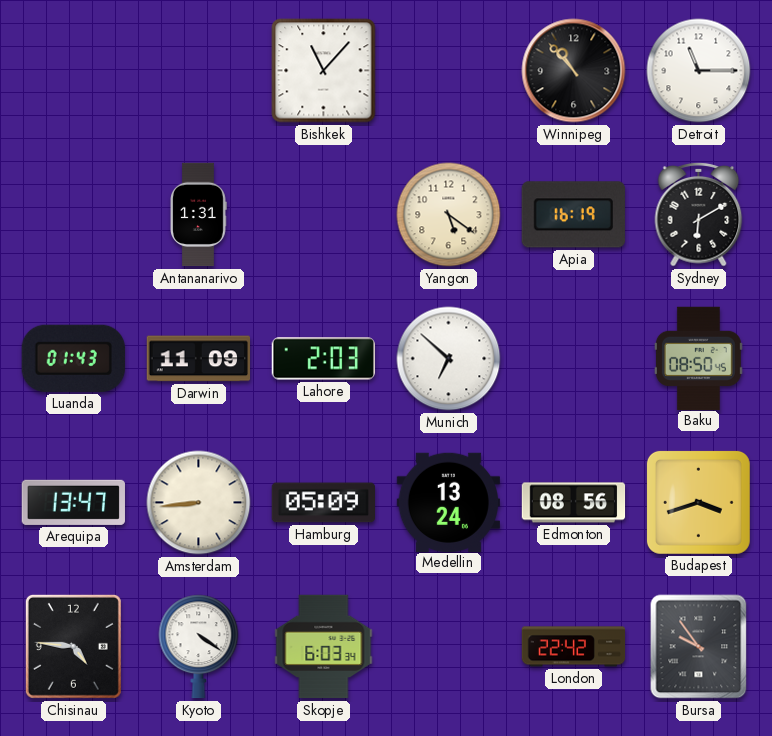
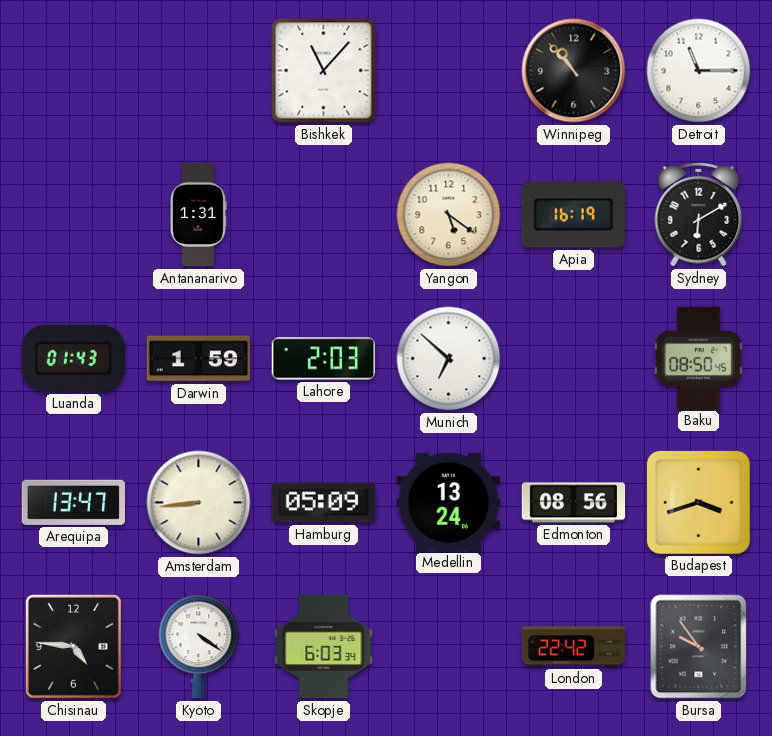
Darwin: 11:09 -> 1:59
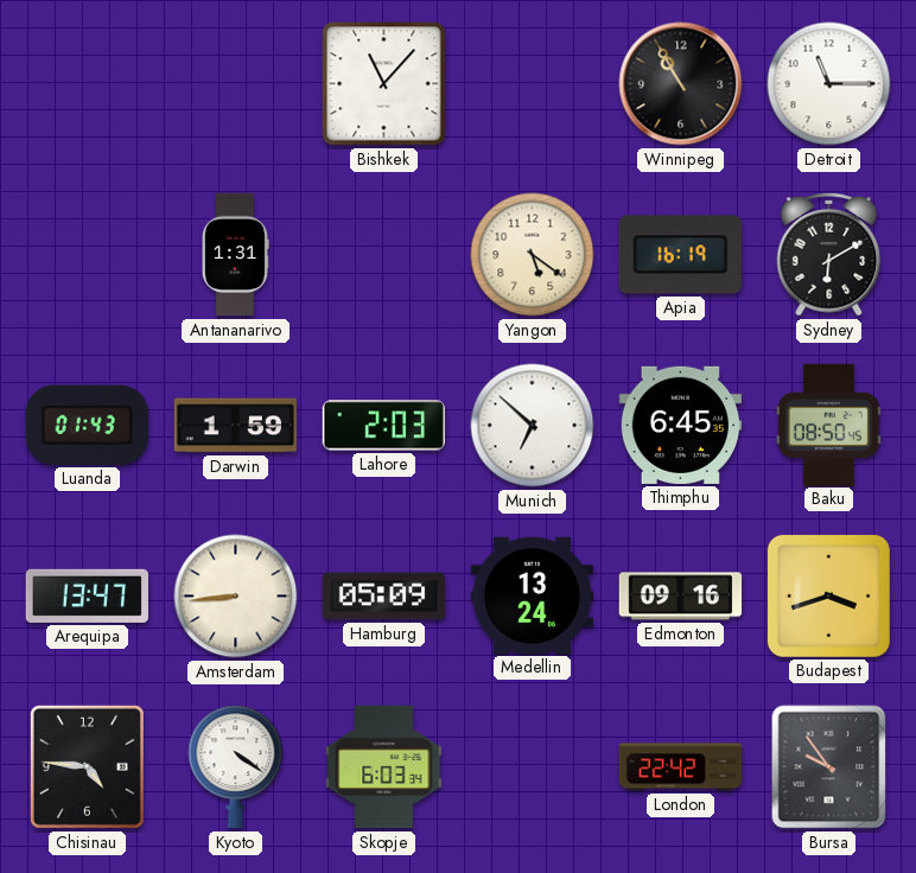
Winnipeg: 10:53 -> 10:55
Thimphu: none -> 6:45
Edmonton: 08:56 -> 09:16
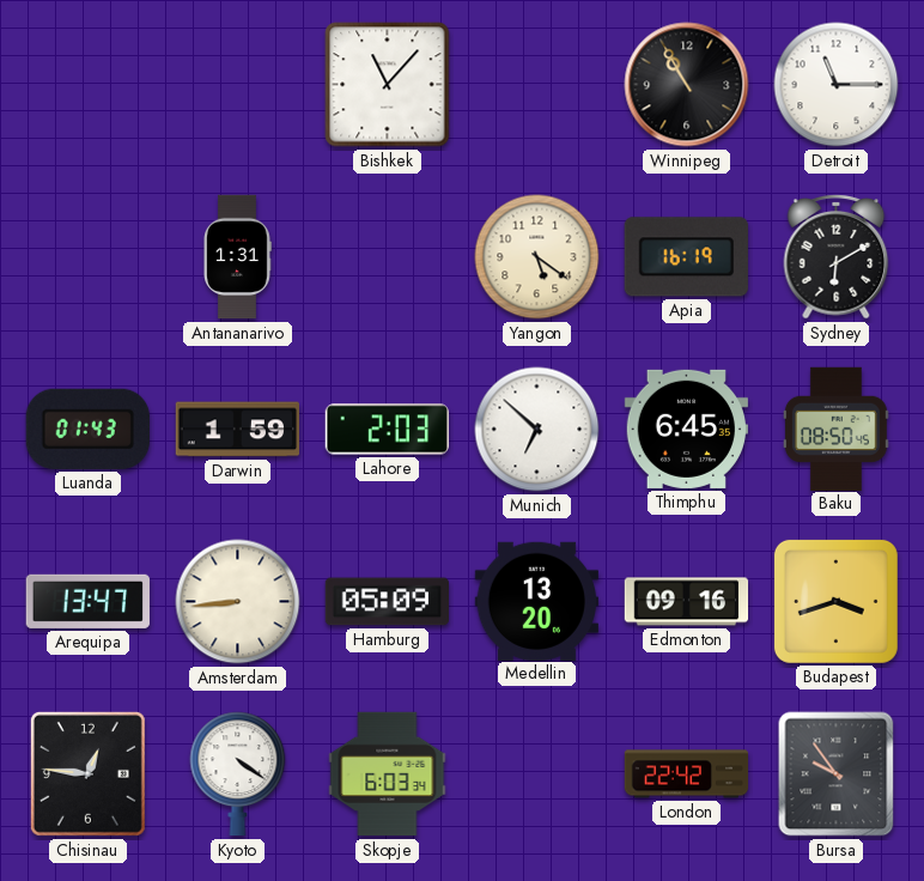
Medellin: 13:24 -> 13:20
Chisinau: 4:46 -> 12:46
